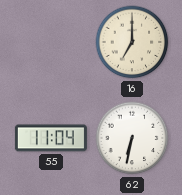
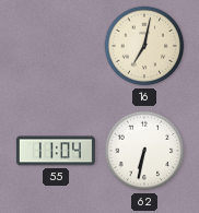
16: 7:00 -> 7:02
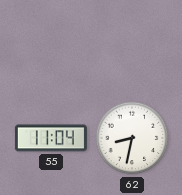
16: 7:02 -> none
62: 6:32 -> 8:32
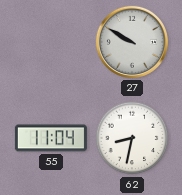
27: none -> 9:50
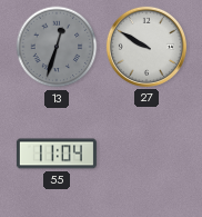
13: none -> 12:33
62: 8:32 -> none
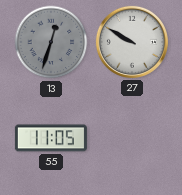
55: 11:04 -> 11:05
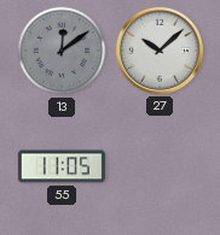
13: 12:33 -> 12:09
27: 9:50 -> 10:08
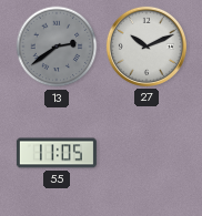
13: 12:09 -> 2:39
27: 10:08 -> 10:11
